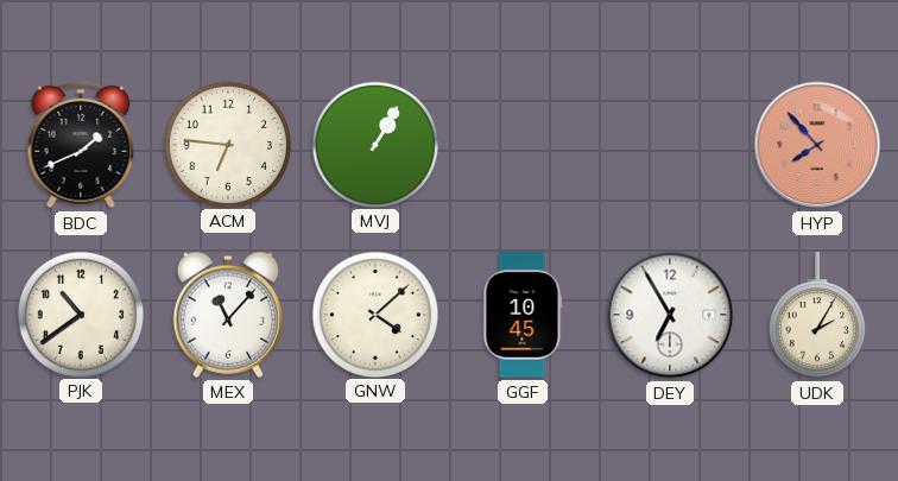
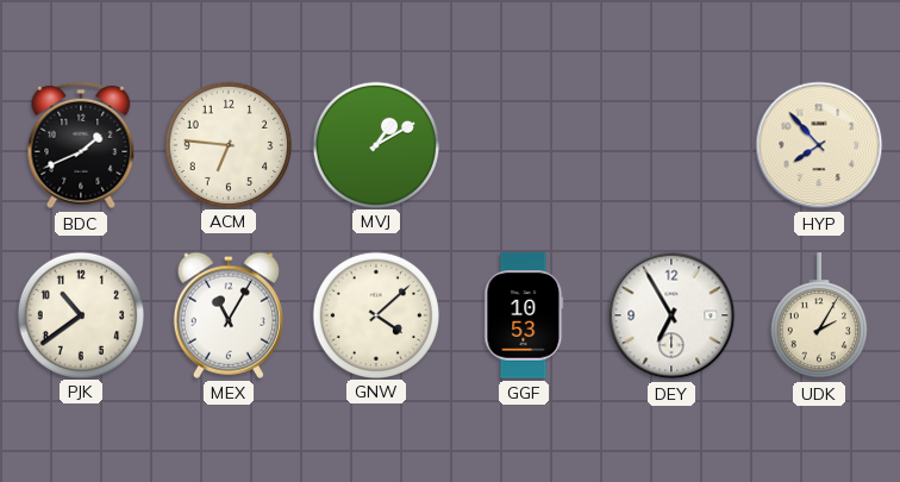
MVJ: 1:05 -> 1:10
HYP dial: salmon -> cream
MEX: 11:07 -> 11:05
GGF: 10:45 -> 10:53
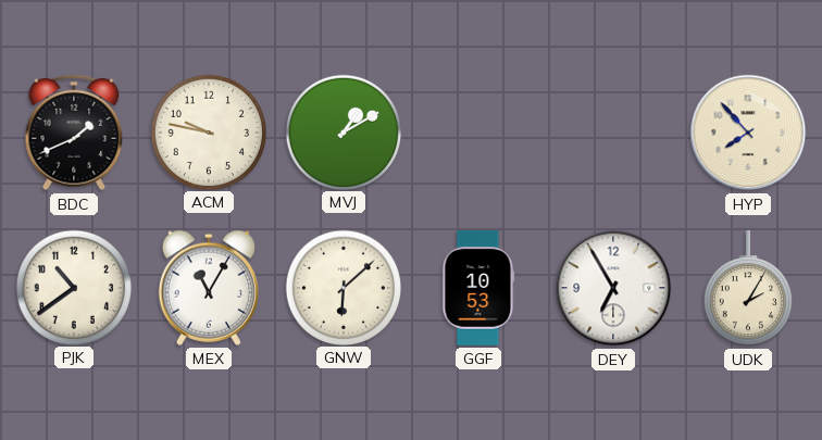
ACM: 6:46 -> 9:47
GNW: 4:08 -> 6:08
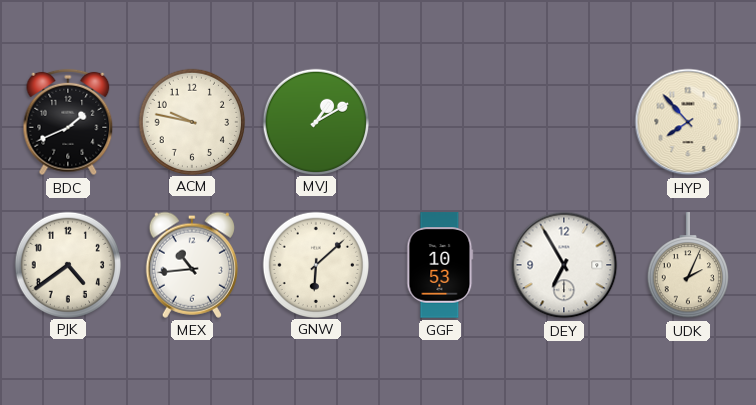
PJK: 10:39 -> 4:39
MEX: 11:05 -> 10:44
UDK: 2:05 -> 2:04
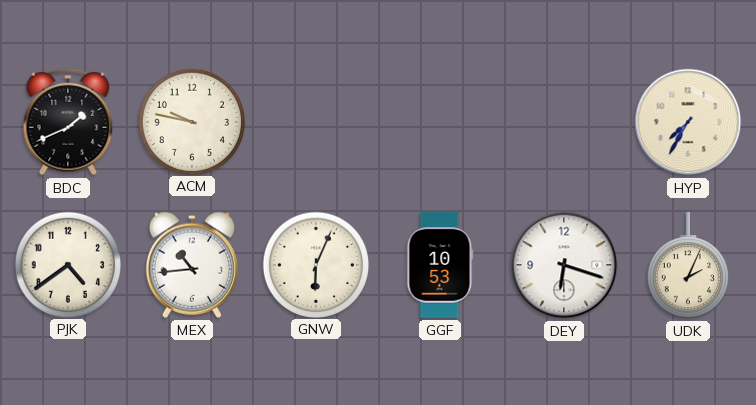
MVJ: 1:10 -> none
HYP: 7:53 -> 7:35
GNW: 6:08 -> 6:04
DEY: 6:55 -> 6:18
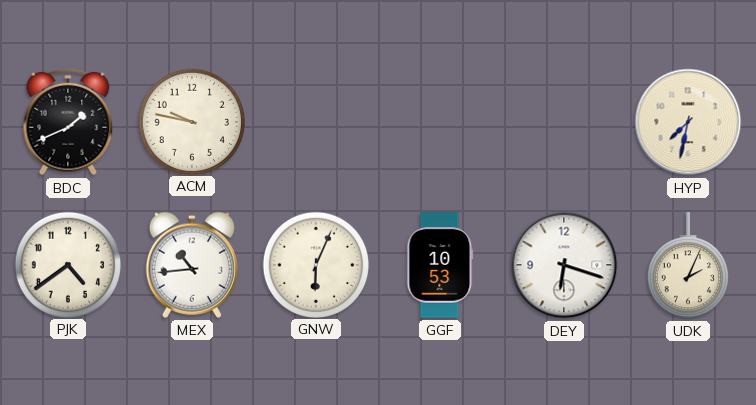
HYP: 7:35 -> 7:32
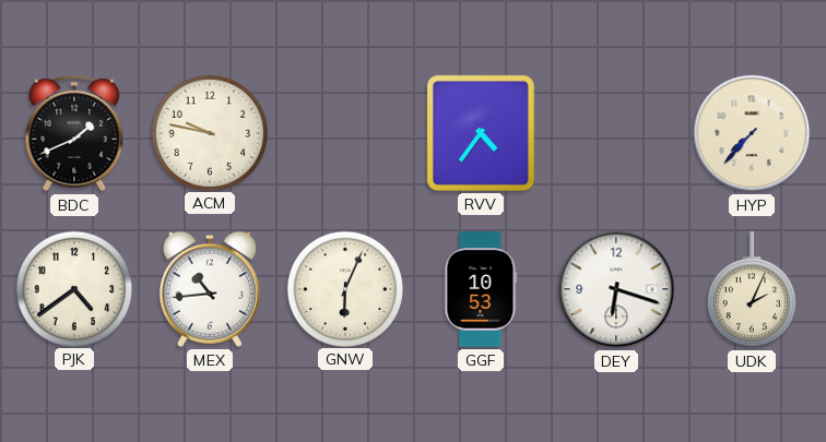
RVV: none -> 4:36
HYP: 7:32 -> 7:37
